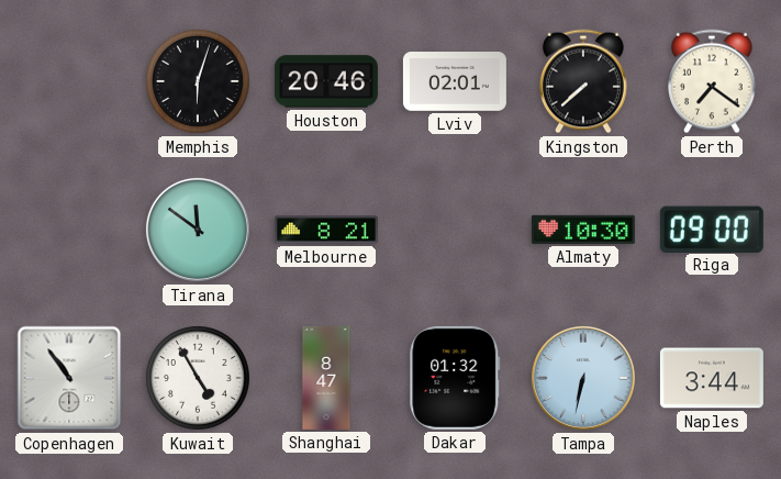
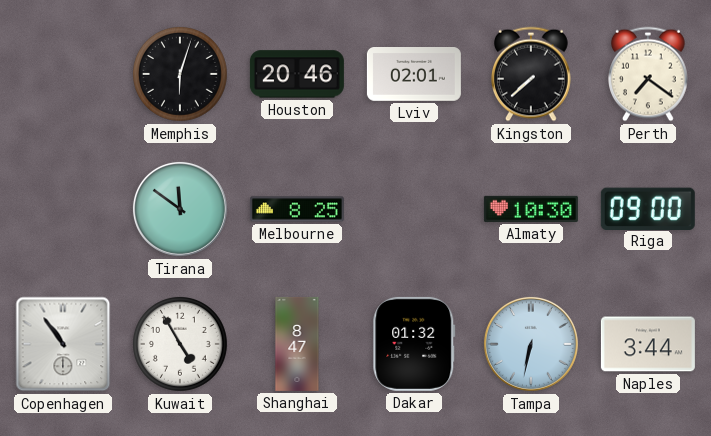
Melbourne: 8:21 -> 8:25
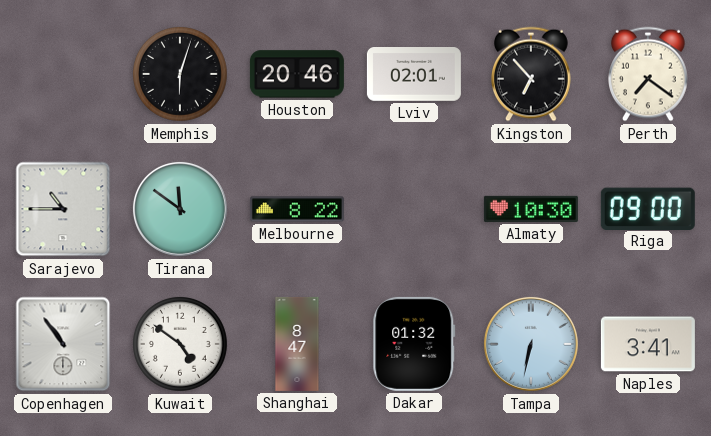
Kingston: 7:38 -> 6:53
Sarajevo: none -> 10:45
Melbourne: 8:25 -> 8:22
Kuwait: 4:55 -> 4:51
Naples: 3:44 -> 3:41
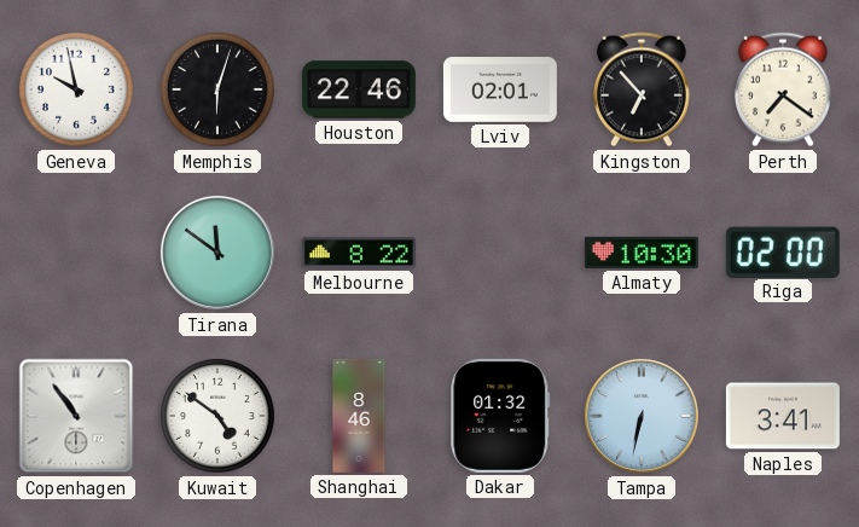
Geneva: none -> 9:58
Houston: 20:46 -> 22:46
Sarajevo: 10:45 -> none
Riga: 09:00 -> 02:00
Shanghai: 8:47 -> 8:46
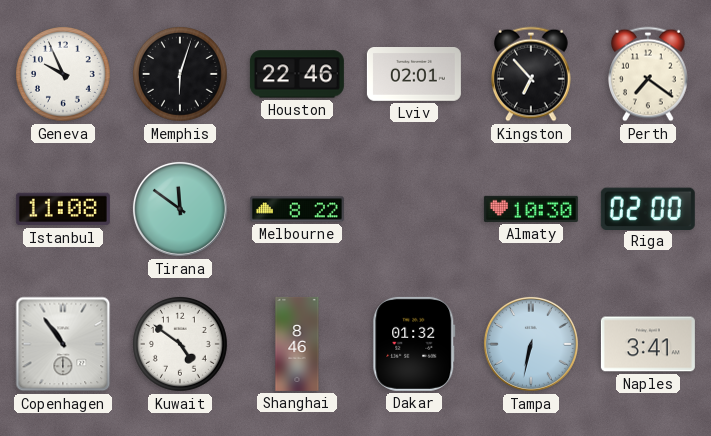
Geneva: 9:58 -> 9:56
Istanbul: none -> 11:08
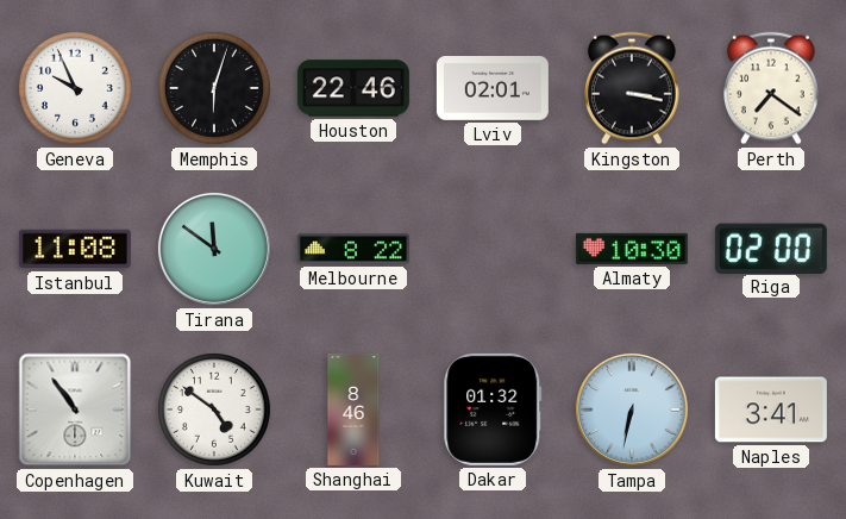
Kingston: 6:53 -> 3:17
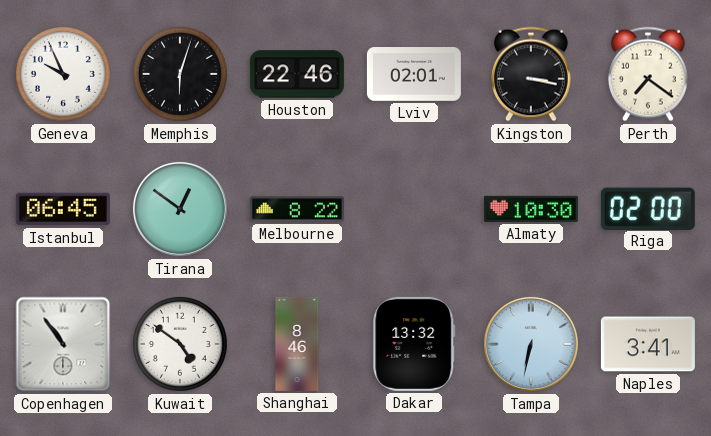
Istanbul: 11:08 -> 06:45
Tirana: 11:51 -> 12:51
Dakar: 01:32 -> 13:32
